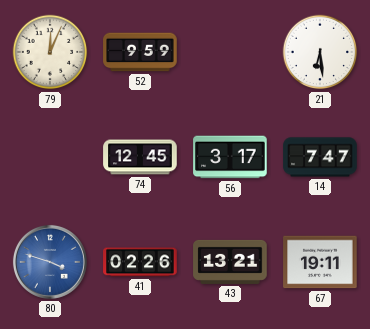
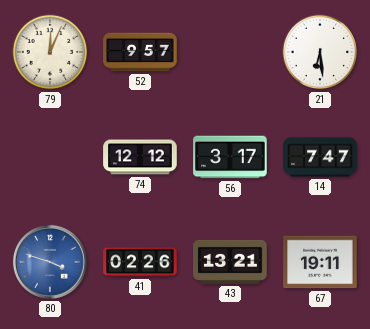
52: 9:59 -> 9:57
74: 12:45 -> 12:12
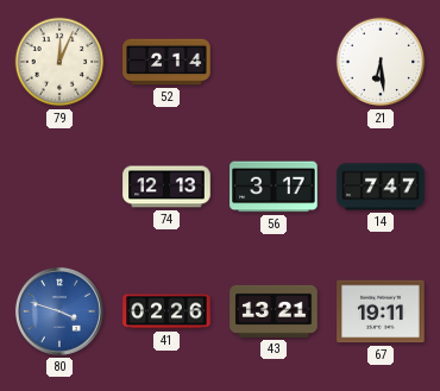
52: 9:57 -> 2:14
74: 12:12 -> 12:13
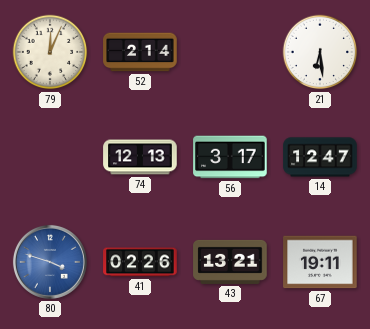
14: 7:47 -> 12:47
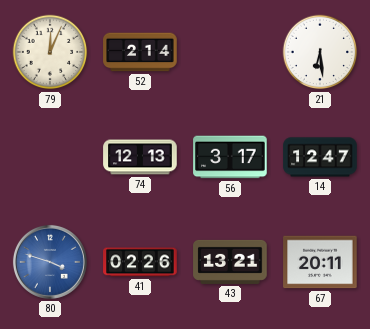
67: 19:11 -> 20:11
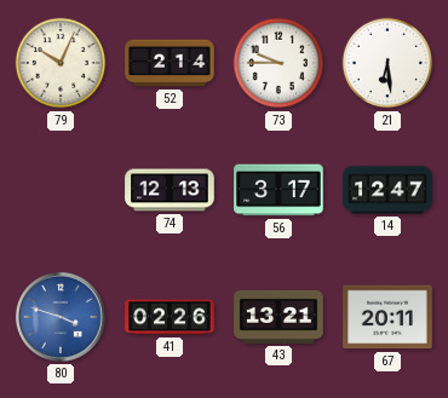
79: 12:04 -> 10:04
73: none -> 9:45
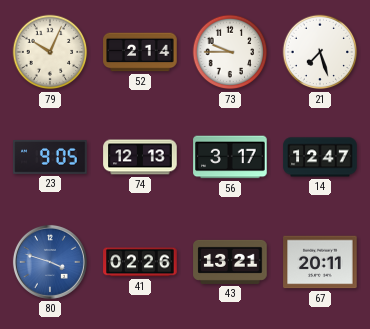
21: 6:29 -> 7:27
23: none -> 9:05
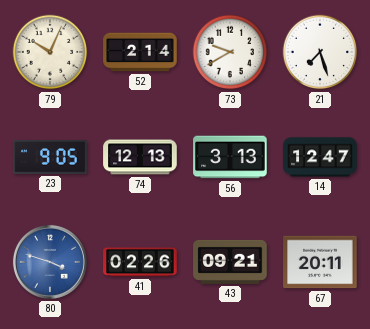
73: 9:45 -> 9:40
56: 3:17 -> 3:13
43: 13:21 -> 09:21
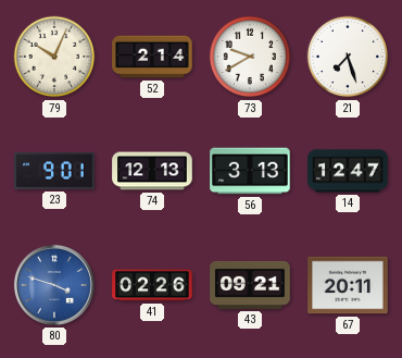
23: 9:05 -> 9:01
